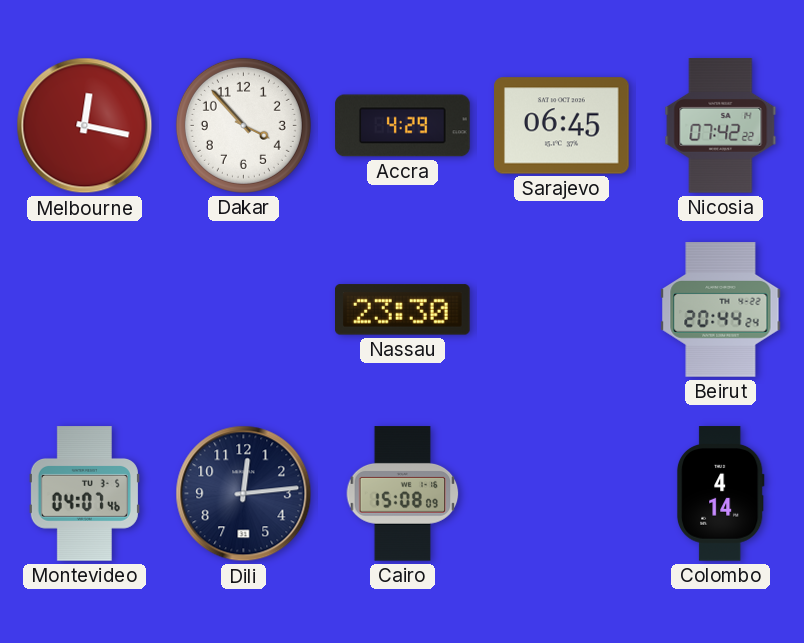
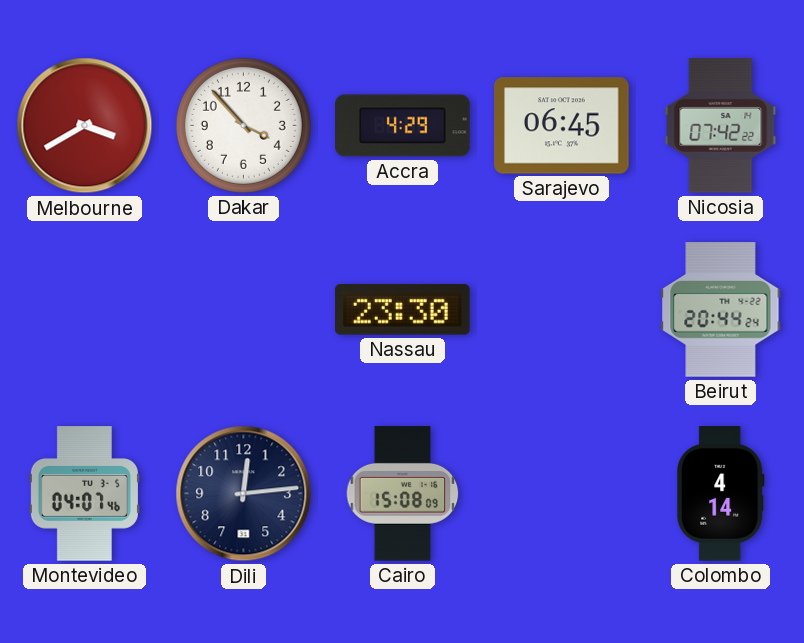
Melbourne: 12:17 -> 3:40
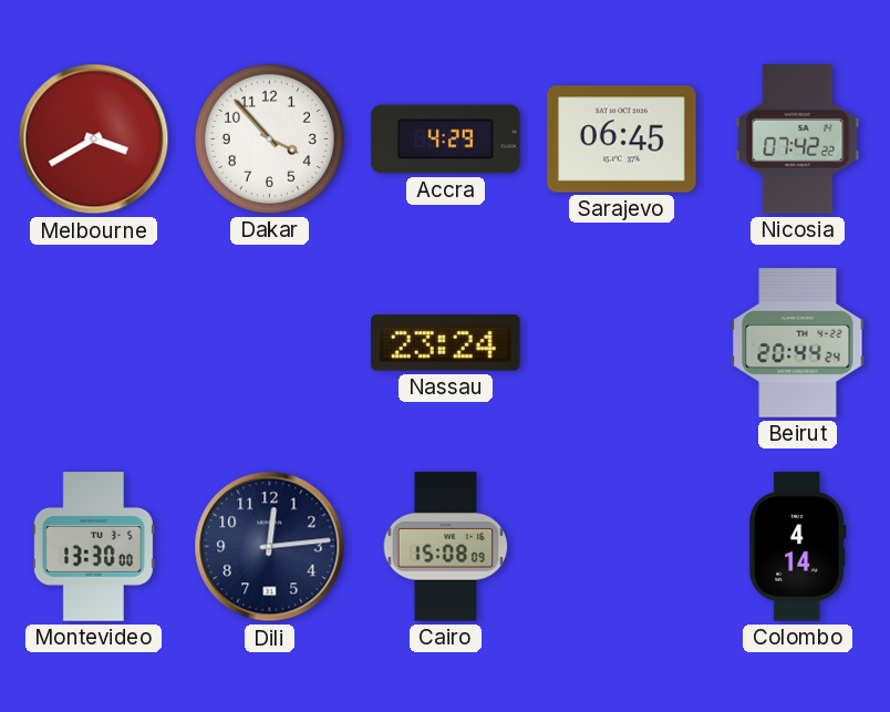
Nassau: 23:30 -> 23:24
Montevideo: 04:07 -> 13:30
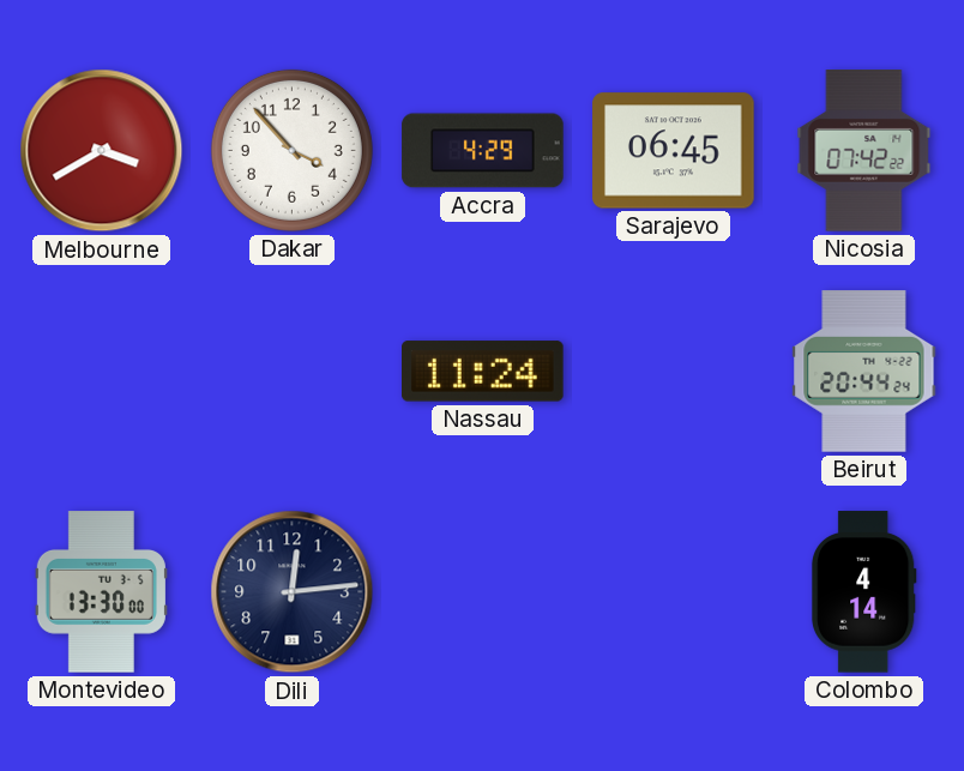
Nassau: 23:24 -> 11:24
Cairo: 15:08 -> none
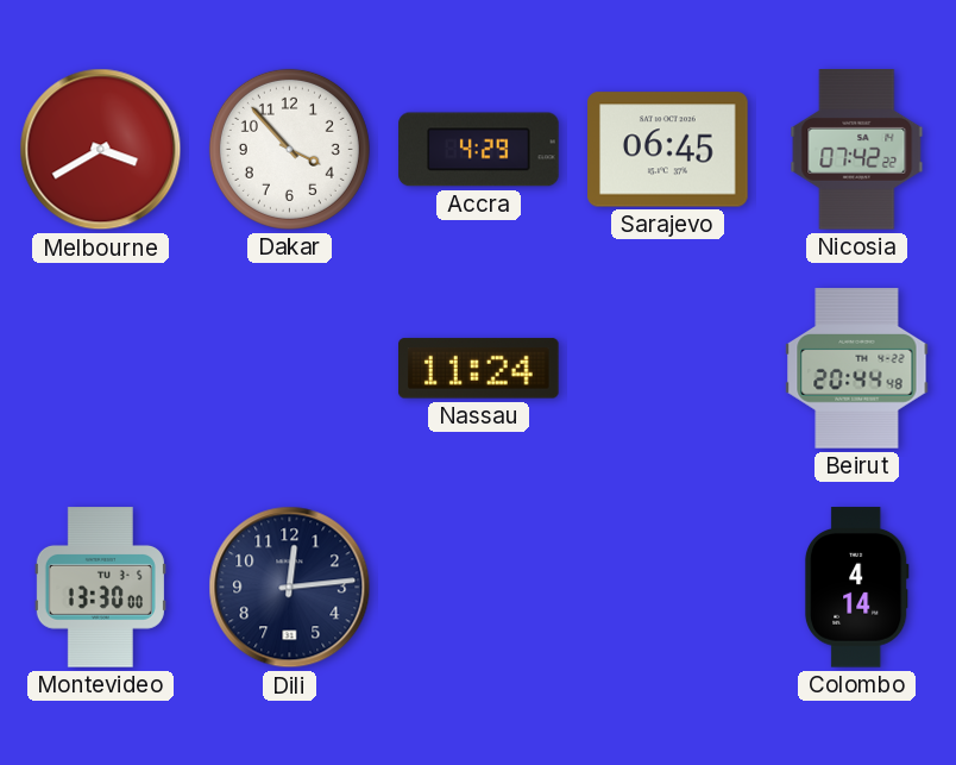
Beirut: 20:44:24 -> 20:44:48
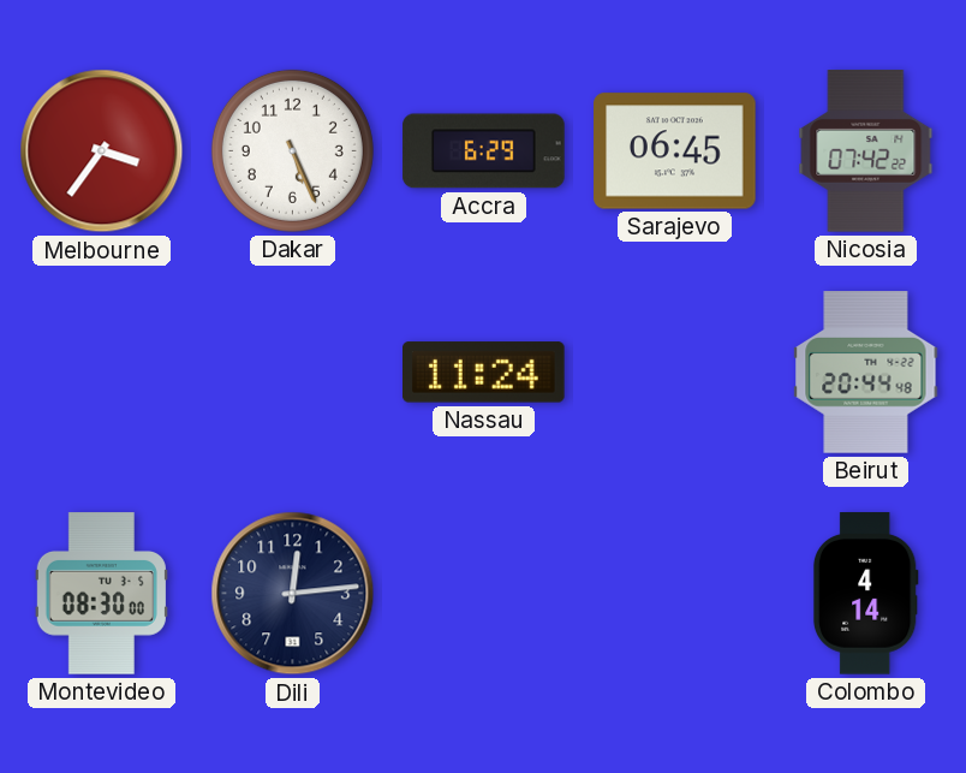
Melbourne: 3:40 -> 3:36
Dakar: 3:53 -> 5:26
Accra: 4:29 -> 6:29
Montevideo: 13:30 -> 08:30
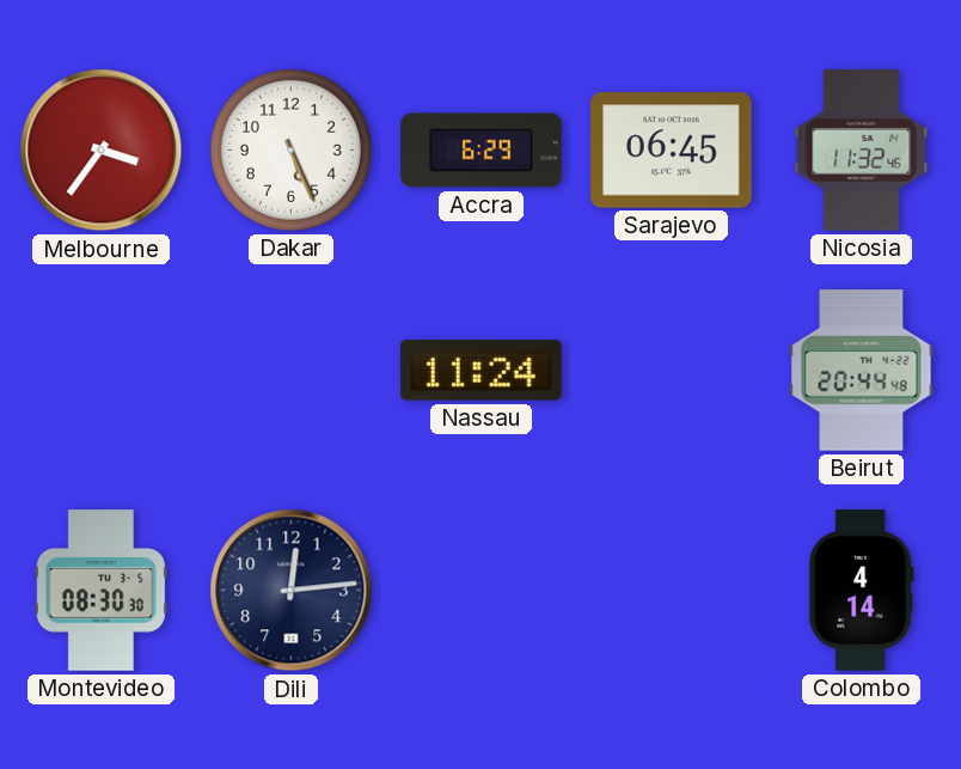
Nicosia: 07:42 -> 11:32
Montevideo: 08:30:00 -> 08:30:30
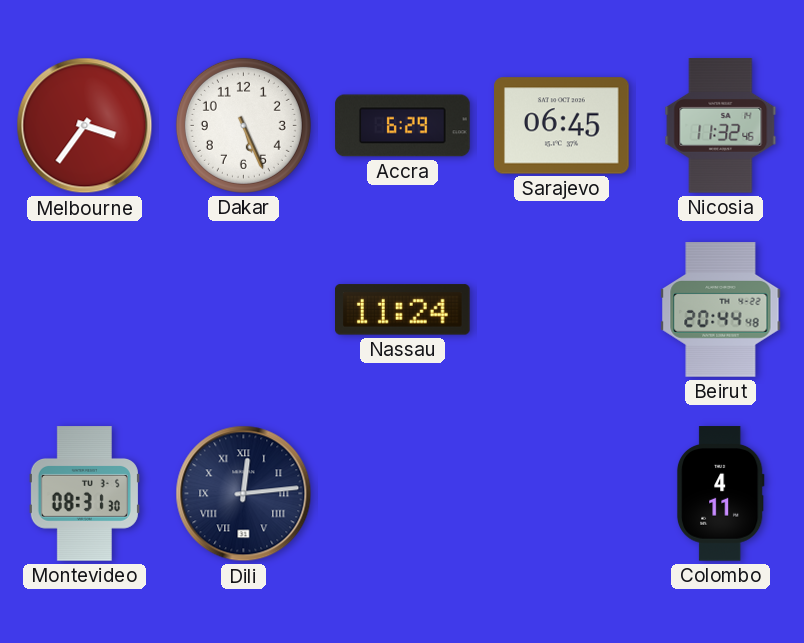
Montevideo: 08:30 -> 08:31
Dili numerals: Arabic -> Roman
Colombo: 4:14 -> 4:11
